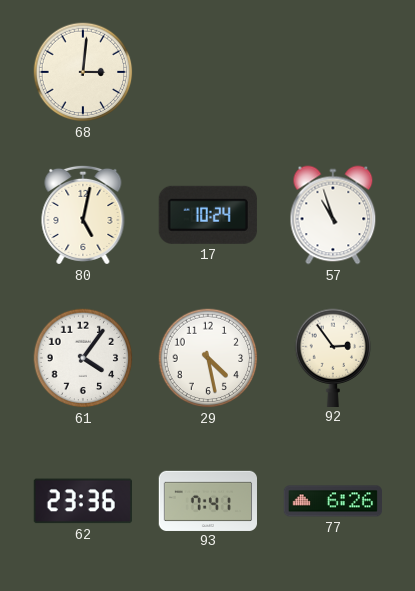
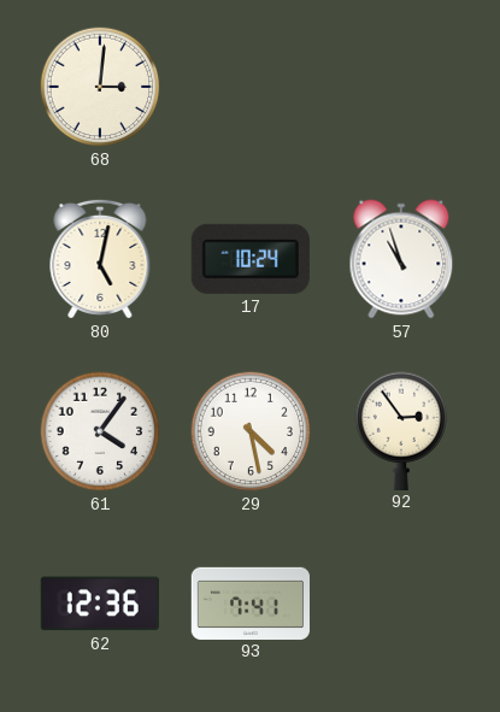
62: 23:36 -> 12:36
77: 6:26 -> none
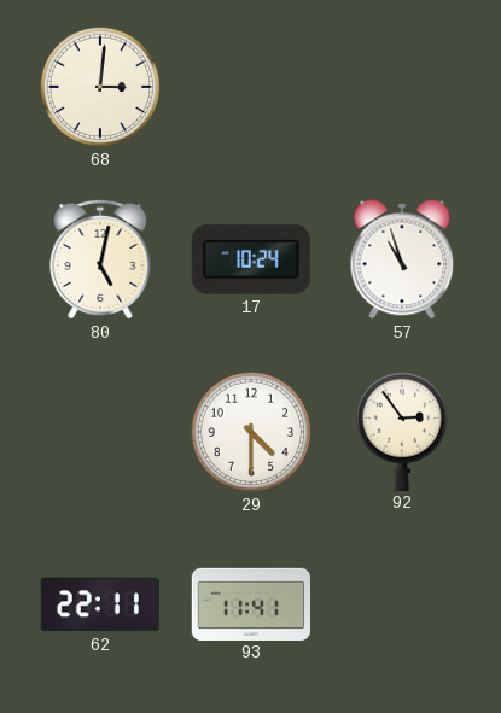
61: 4:06 -> none
29: 4:28 -> 4:30
62: 12:36 -> 22:11
93: 7:41 -> 11:41
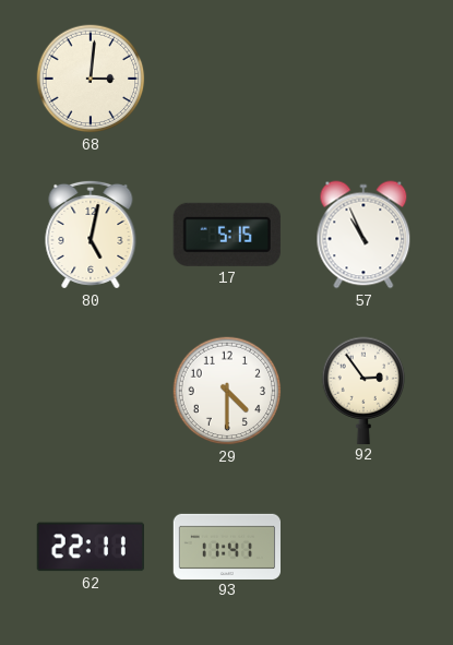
17: 10:24 -> 5:15
57: 10:57 -> 10:56
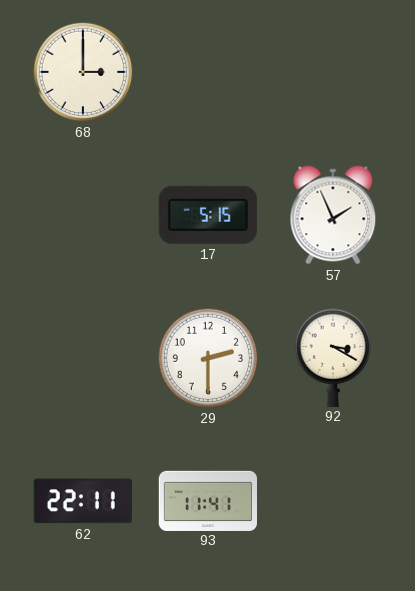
68: 3:01 -> 3:00
80: 5:02 -> none
57: 10:56 -> 1:56
29: 4:30 -> 2:30
92: 2:54 -> 3:20
